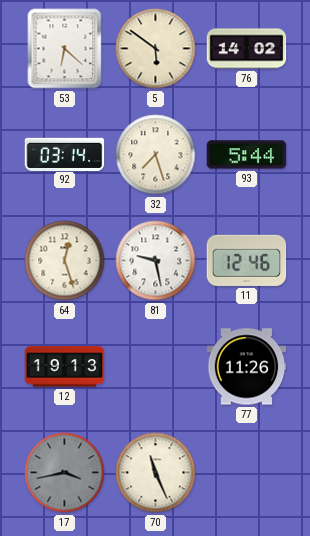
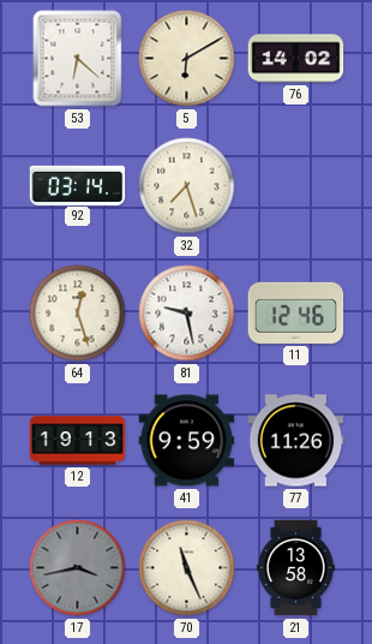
5: 5:51 -> 6:10
93: 5:44 -> none
41: none -> 9:59
21: none -> 13:58
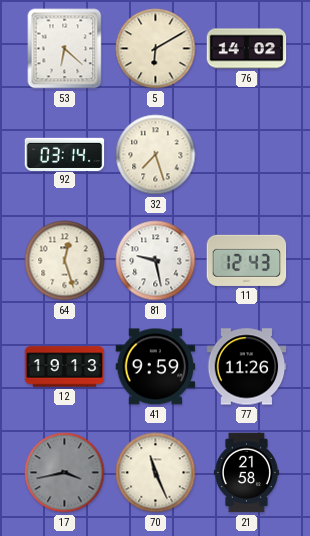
11: 12:46 -> 12:43
21: 13:58 -> 21:58
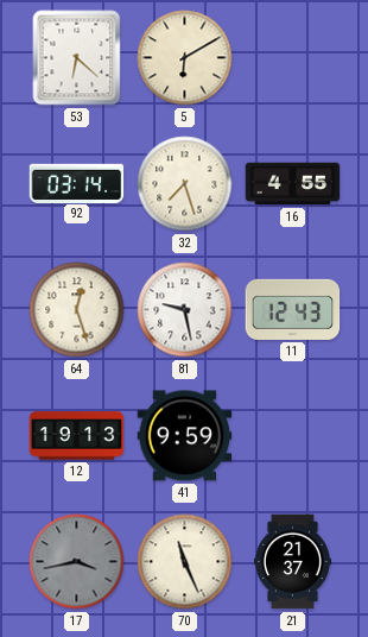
76: 14:02 -> none
16: none -> 4:55
77: 11:26 -> none
21: 21:58 -> 21:37
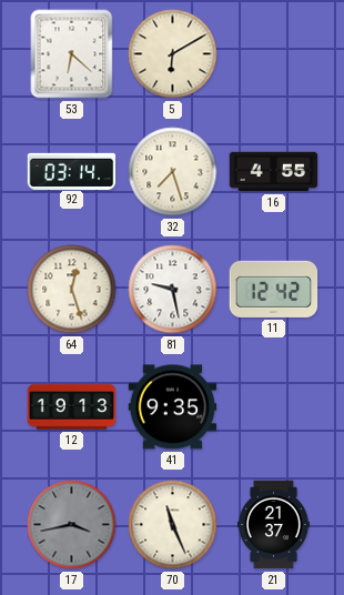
11: 12:43 -> 12:42
41: 9:59 -> 9:35
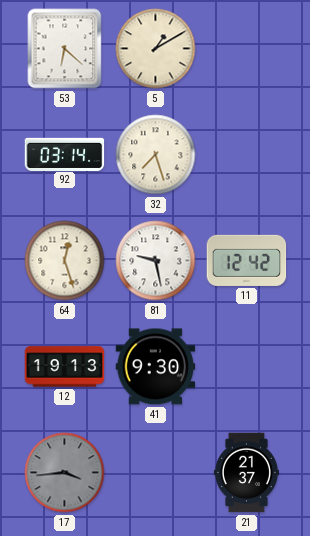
5: 6:10 -> 1:10
16: 4:55 -> none
41: 9:35 -> 9:30
17: 3:43 -> 3:44
70: 11:26 -> none
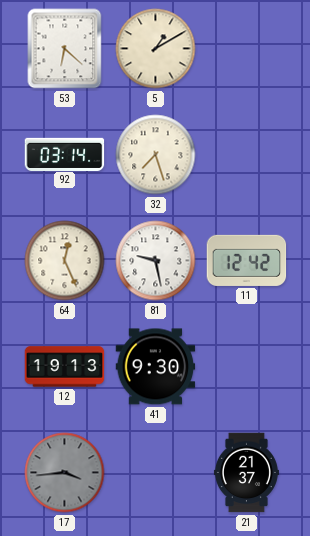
64: 12:27 -> 12:26
